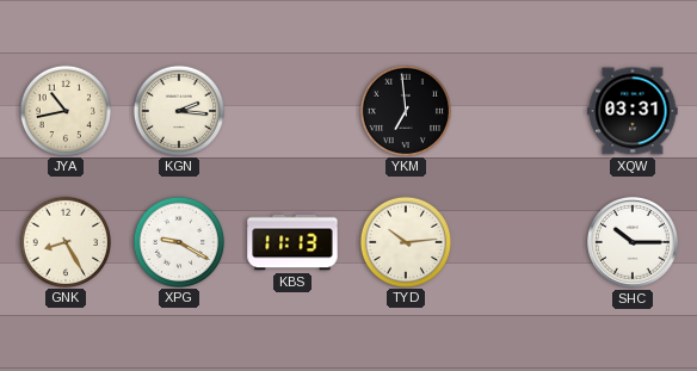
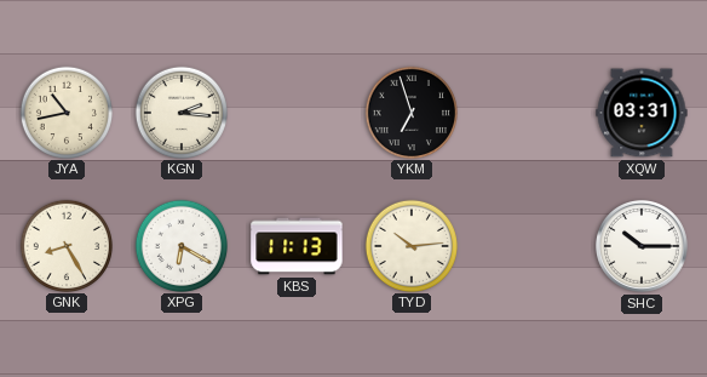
YKM: 6:59 -> 6:57
XPG: 9:20 -> 6:20
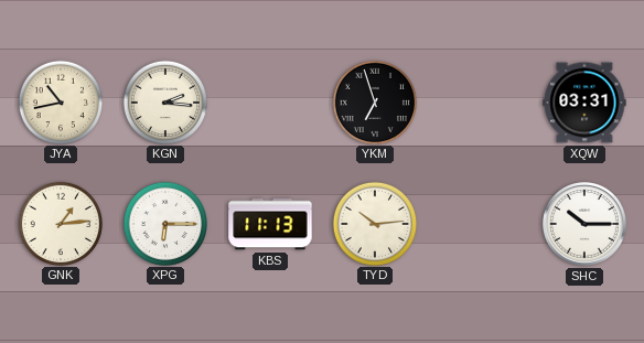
GNK: 8:25 -> 1:14
XPG: 6:20 -> 6:15
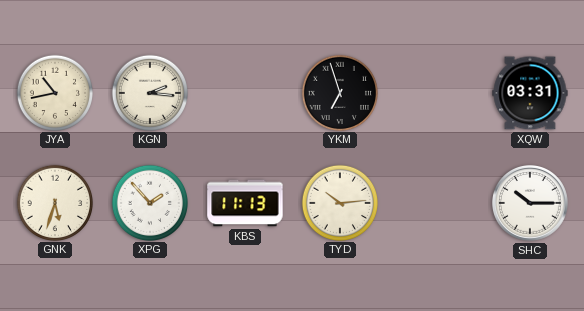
GNK: 1:14 -> 5:33
XPG: 6:15 -> 1:53
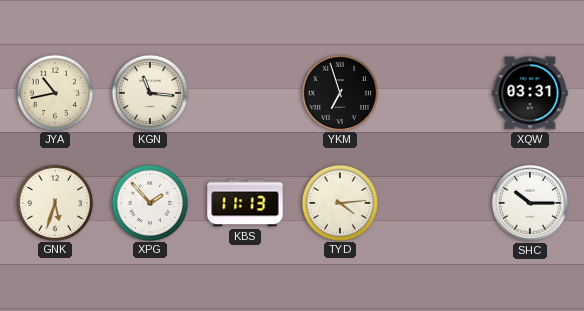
KGN: 2:16 -> 11:16
TYD: 10:14 -> 4:14
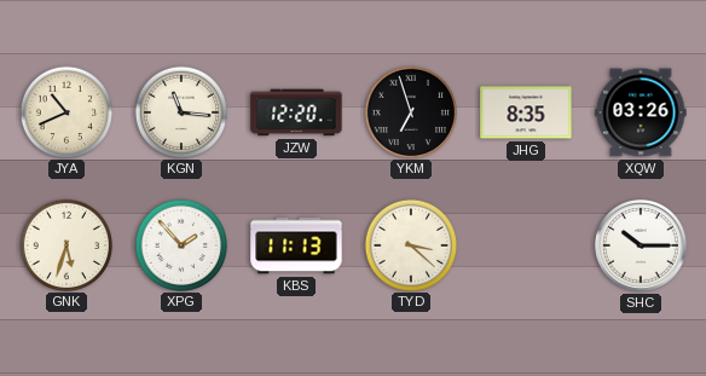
JYA: 10:43 -> 10:41
JZW: none -> 12:20
JHG: none -> 8:35
XQW: 03:31 -> 03:26
TYD: 4:14 -> 3:22
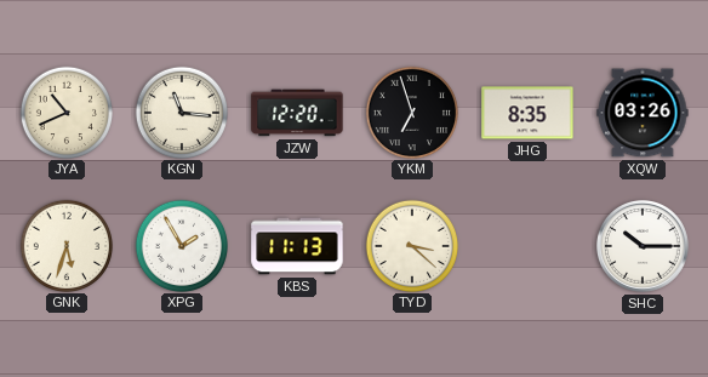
XPG: 1:53 -> 1:55
